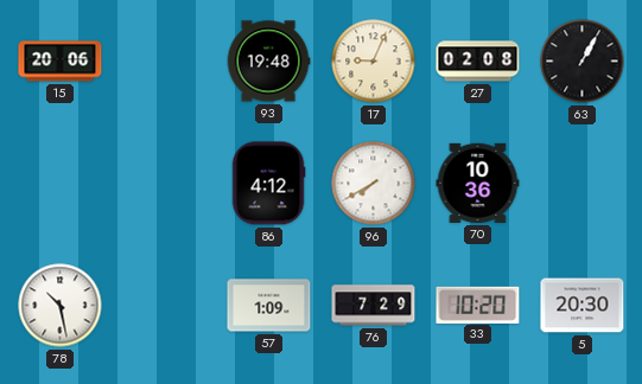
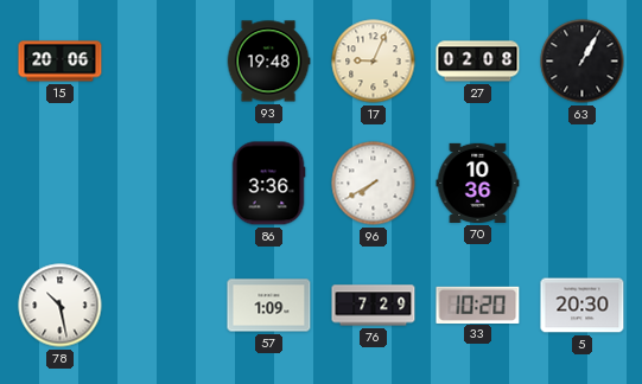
86: 4:12 -> 3:36
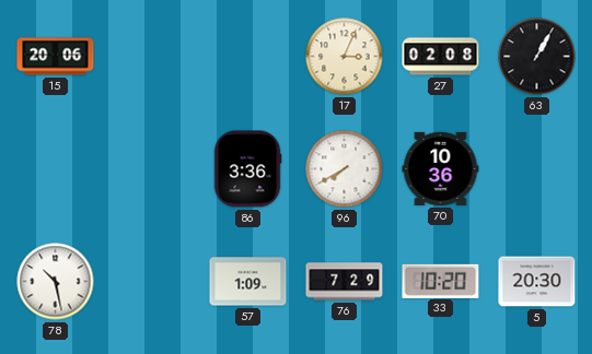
93: 19:48 -> none
17: 9:04 -> 3:04
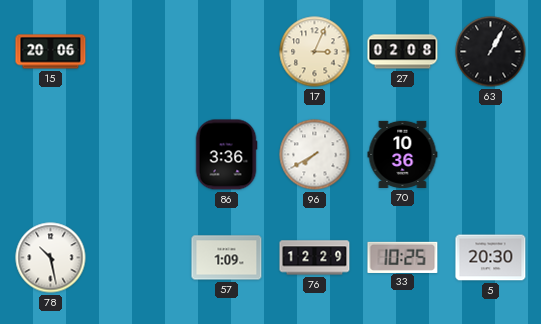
76: 7:29 -> 12:29
33: 10:20 -> 10:25
